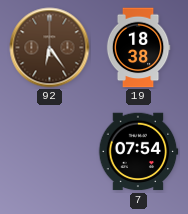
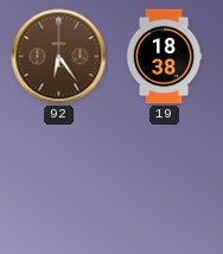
7: 07:54 -> none
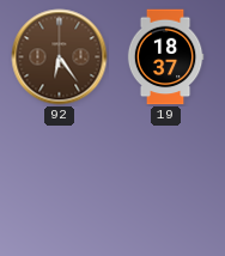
19: 18:38 -> 18:37
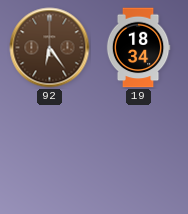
19: 18:37 -> 18:34
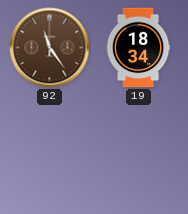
92: 6:24 -> 11:24
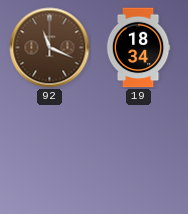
92: 11:24 -> 11:19
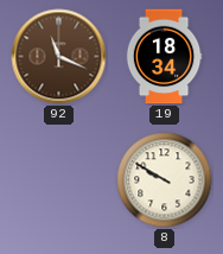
8: none -> 9:50
